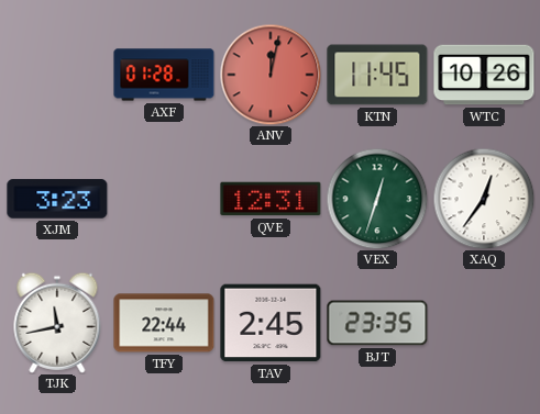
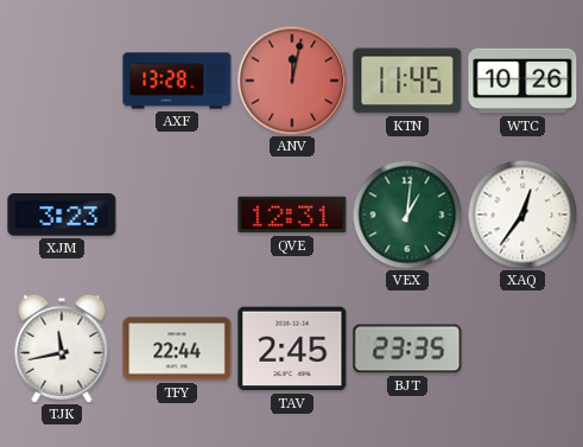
AXF: 01:28 -> 13:28
VEX: 12:33 -> 1:01
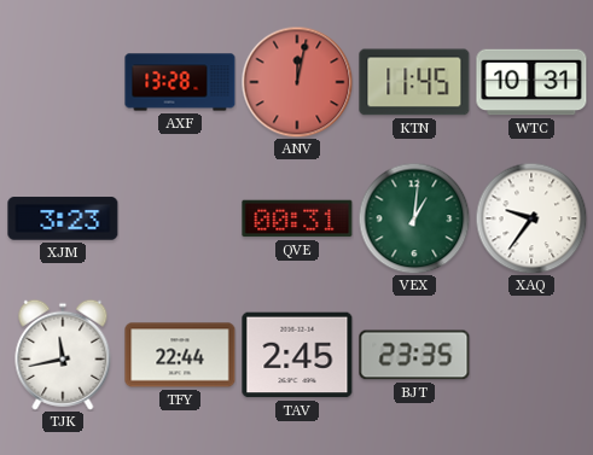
WTC: 10:26 -> 10:31
QVE: 12:31 -> 00:31
XAQ: 12:36 -> 9:36
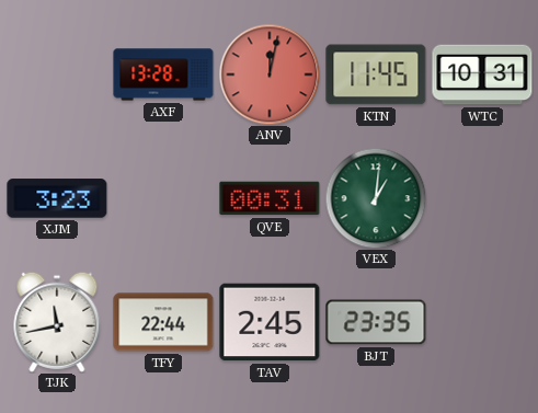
XAQ: 9:36 -> none
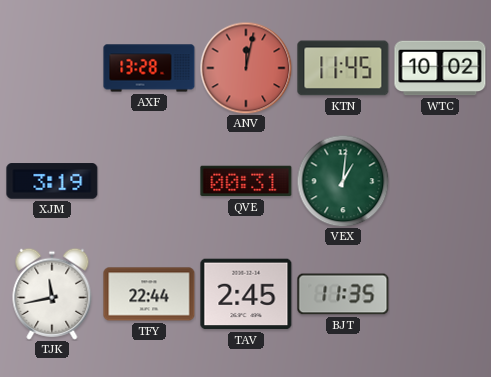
WTC: 10:31 -> 10:02
XJM: 3:23 -> 3:19
BJT: 23:35 -> 11:35
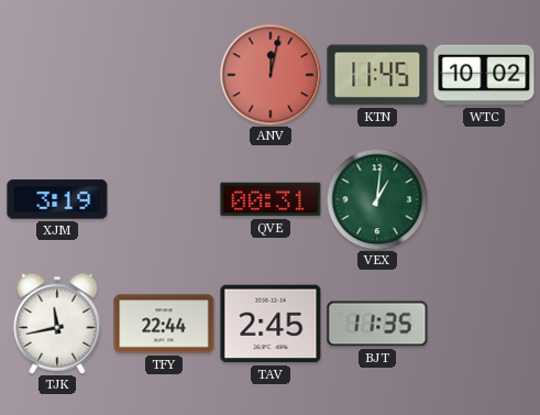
AXF: 13:28 -> none
